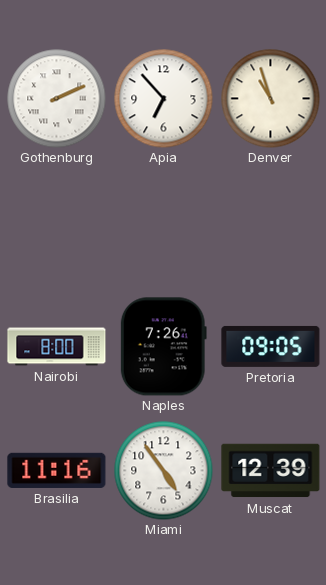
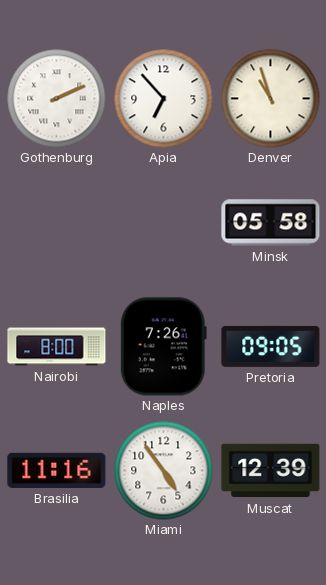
Minsk: none -> 05:58
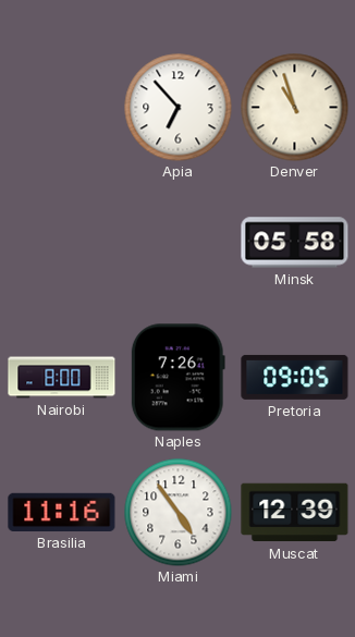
Gothenburg: 2:11 -> none
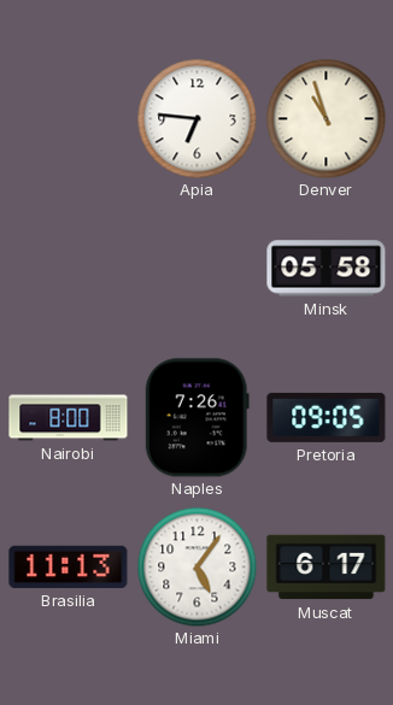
Apia: 6:53 -> 6:46
Brasilia: 11:16 -> 11:13
Miami: 4:54 -> 5:06
Muscat: 12:39 -> 6:17
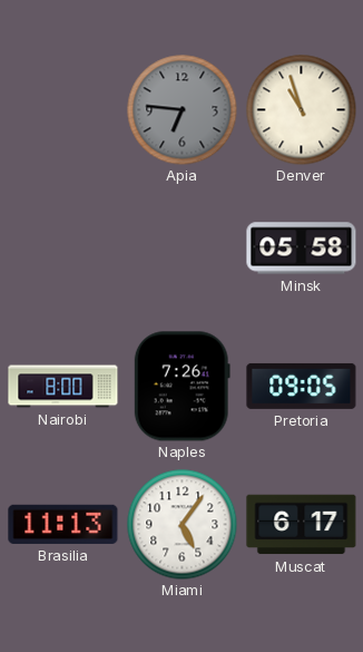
Apia dial: white -> grey
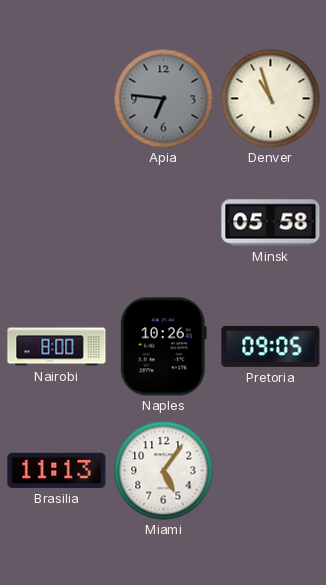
Naples: 7:26 -> 10:26
Muscat: 6:17 -> none
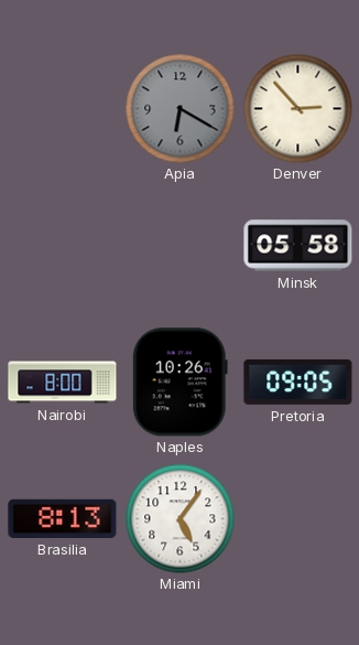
Apia: 6:46 -> 6:20
Denver: 10:57 -> 2:53
Brasilia: 11:13 -> 8:13
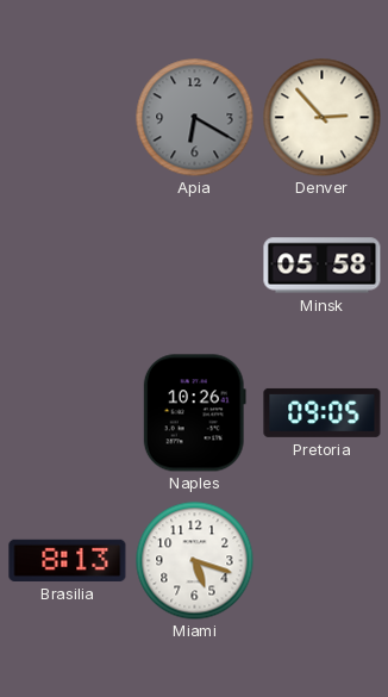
Nairobi: 8:00 -> none
Miami: 5:06 -> 5:18
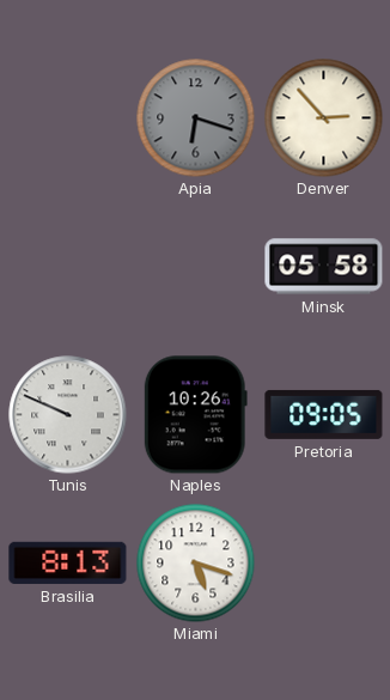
Apia: 6:20 -> 6:18
Tunis: none -> 9:49
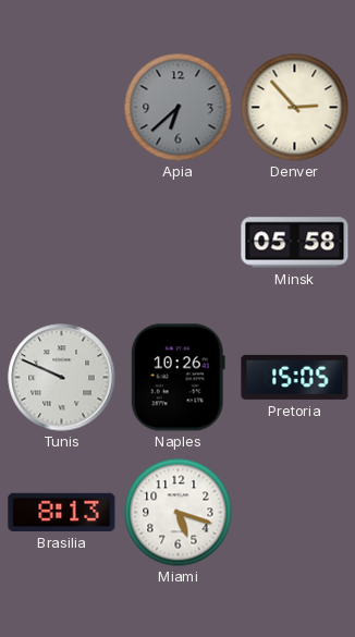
Apia: 6:18 -> 6:38
Pretoria: 09:05 -> 15:05
